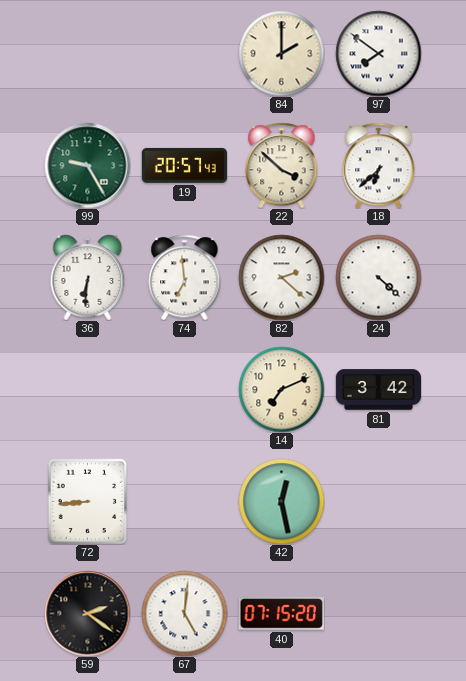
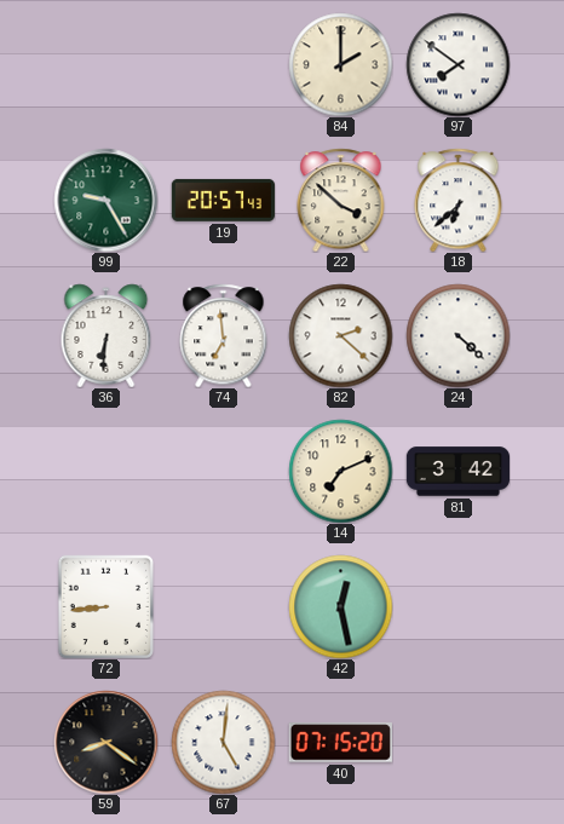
59: 2:21 -> 8:21
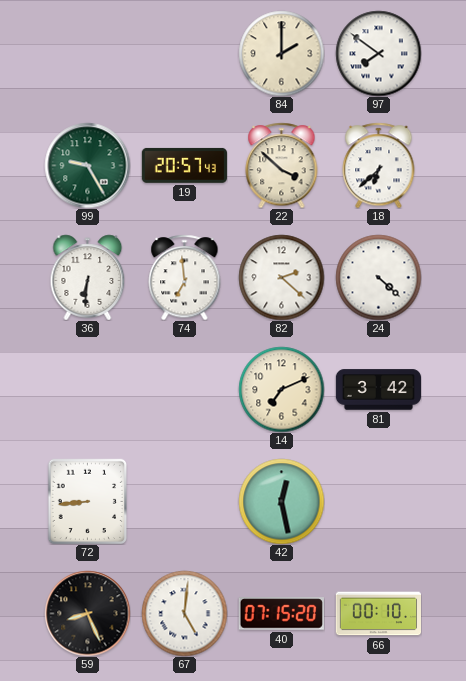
59: 8:21 -> 8:26
66: none -> 00:10
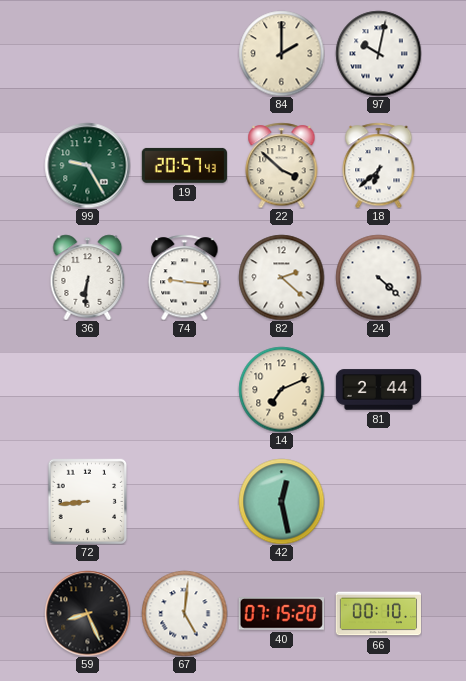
97: 7:51 -> 10:02
74: 6:59 -> 9:16
81: 3:42 -> 2:44
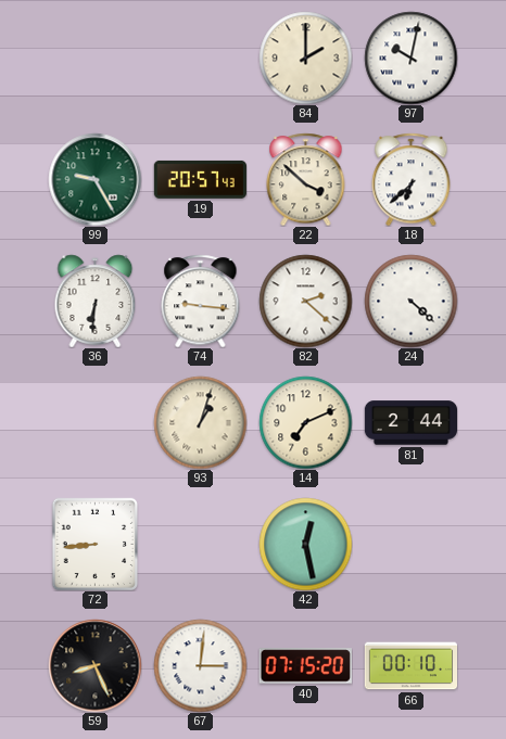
93: none -> 1:03
67: 5:01 -> 3:01
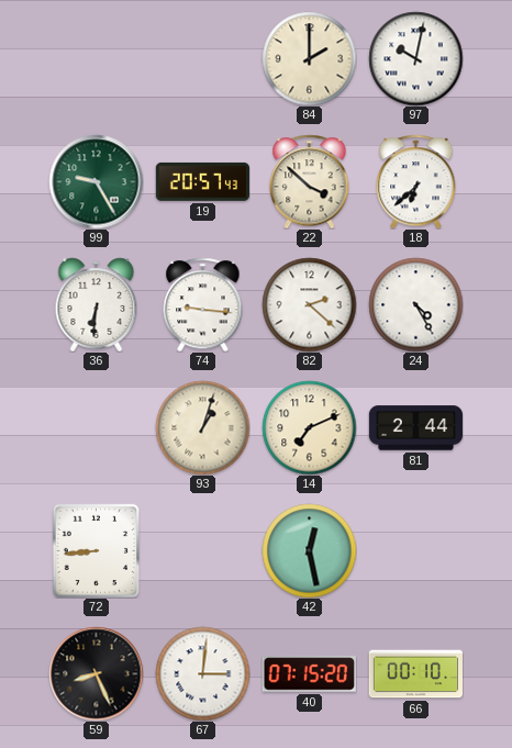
24: 4:22 -> 4:25
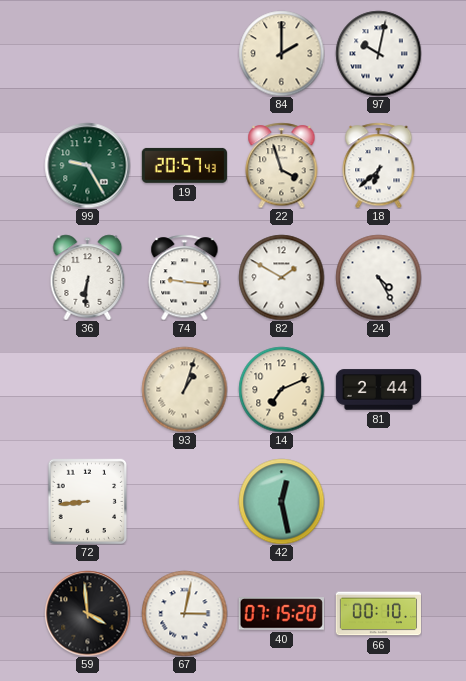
22: 3:52 -> 3:57
82: 2:22 -> 1:50
59: 8:26 -> 3:59
67: 3:01 -> 3:02
